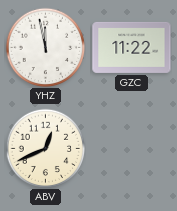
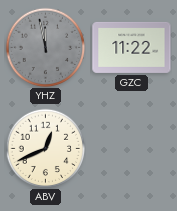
YHZ dial: white -> grey
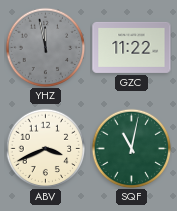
ABV: 12:41 -> 3:41
SQF: none -> 11:02
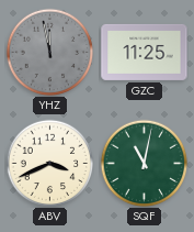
GZC: 11:22 -> 11:25
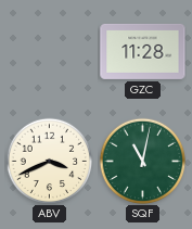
YHZ: 11:58 -> none
GZC: 11:25 -> 11:28
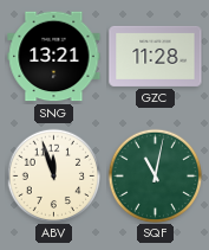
SNG: none -> 13:21
ABV: 3:41 -> 11:57
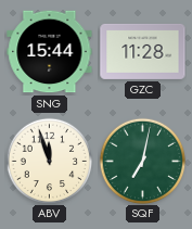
SNG: 13:21 -> 15:44
SQF: 11:02 -> 7:02
